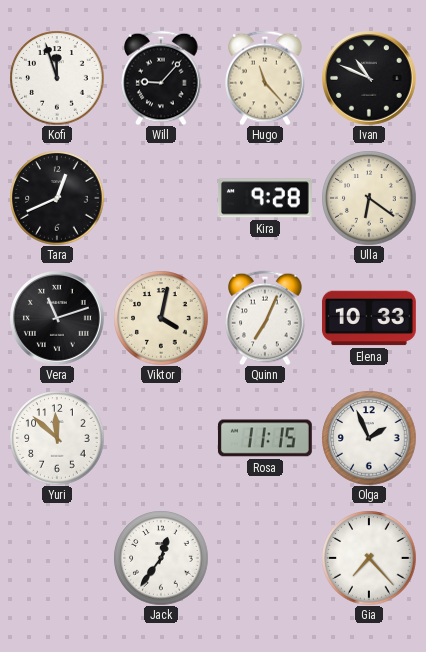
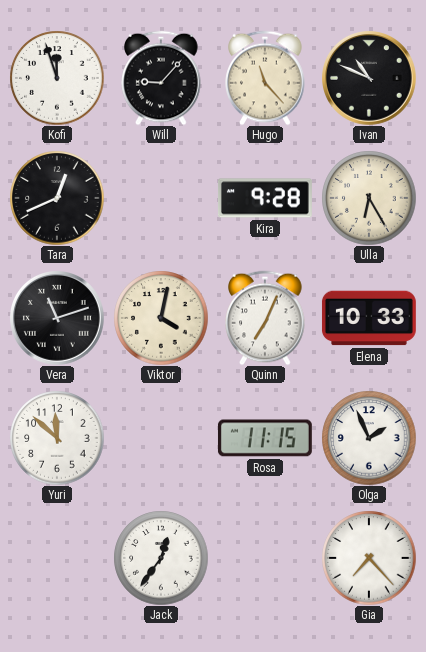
Ulla: 6:21 -> 6:25
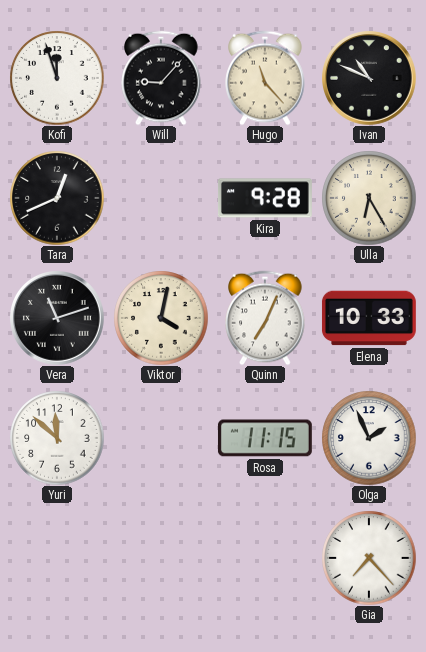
Jack: 12:36 -> none
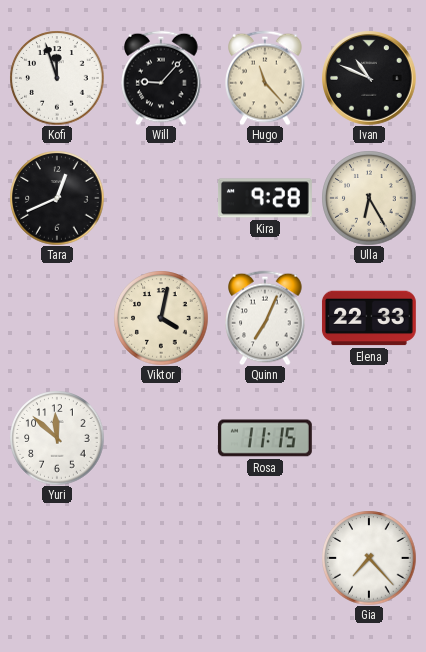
Vera: 11:12 -> none
Elena: 10:33 -> 22:33
Olga: 1:56 -> none
